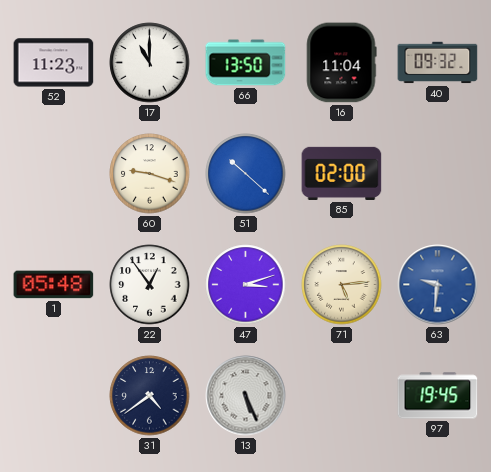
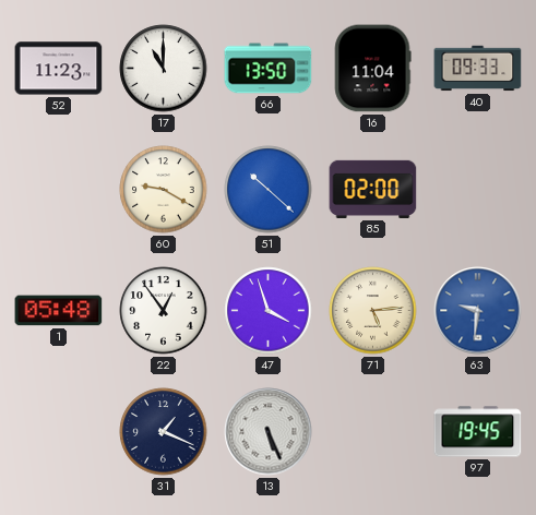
40: 09:32 -> 09:33
60: 9:18 -> 9:20
47: 3:12 -> 3:57
31: 4:39 -> 1:19
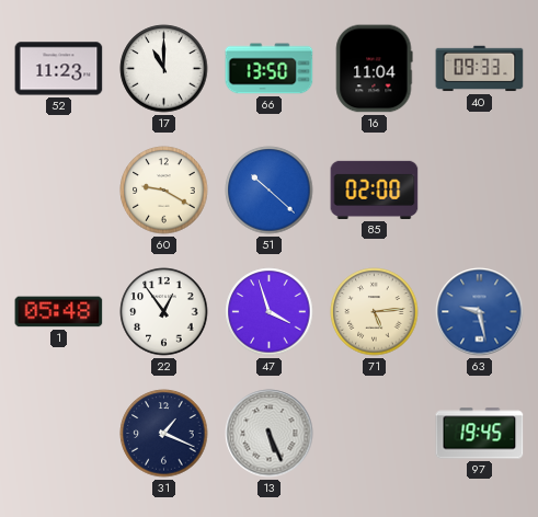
63: 9:31 -> 9:28
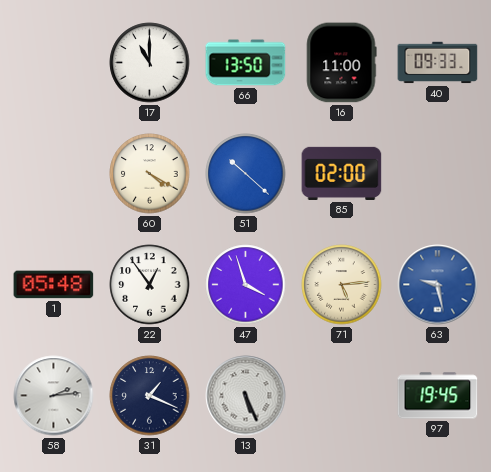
52: 11:23 -> none
16: 11:04 -> 11:00
60: 9:20 -> 4:20
58: none -> 2:14
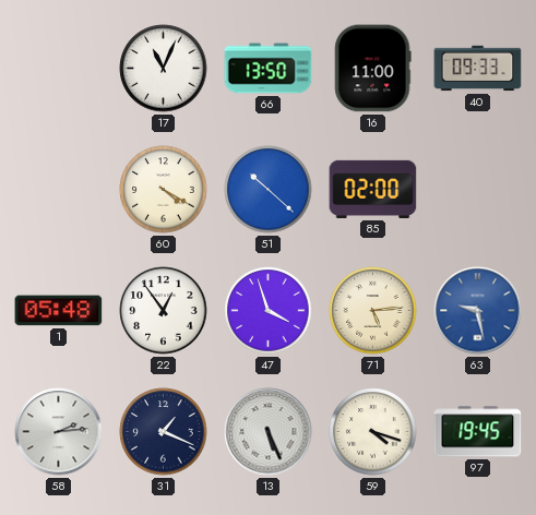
17: 11:00 -> 11:04
59: none -> 4:18
